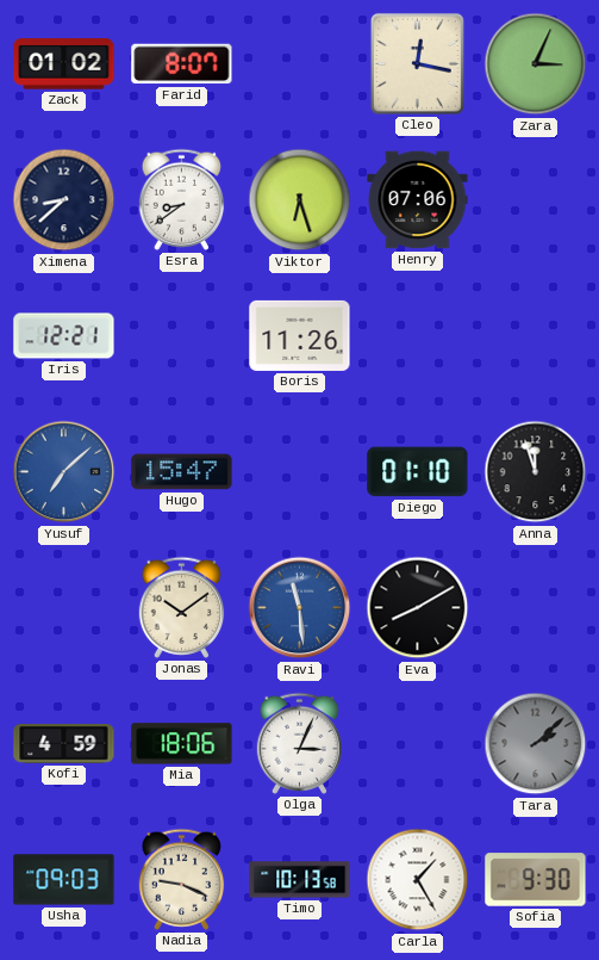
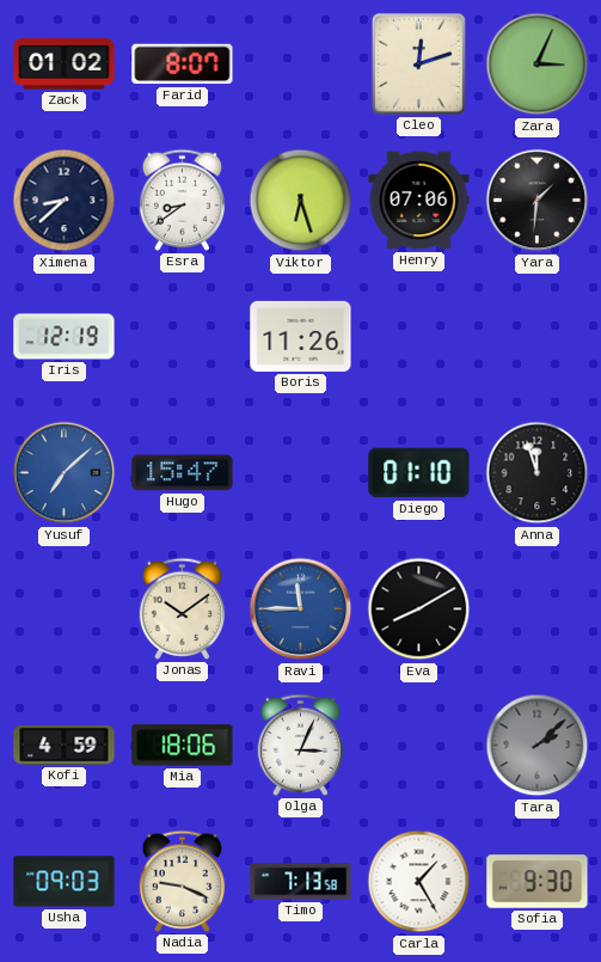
Cleo: 12:17 -> 12:12
Yara: none -> 1:31
Iris: 12:21 -> 12:19
Ravi: 11:29 -> 11:45
Timo: 10:13 -> 7:13
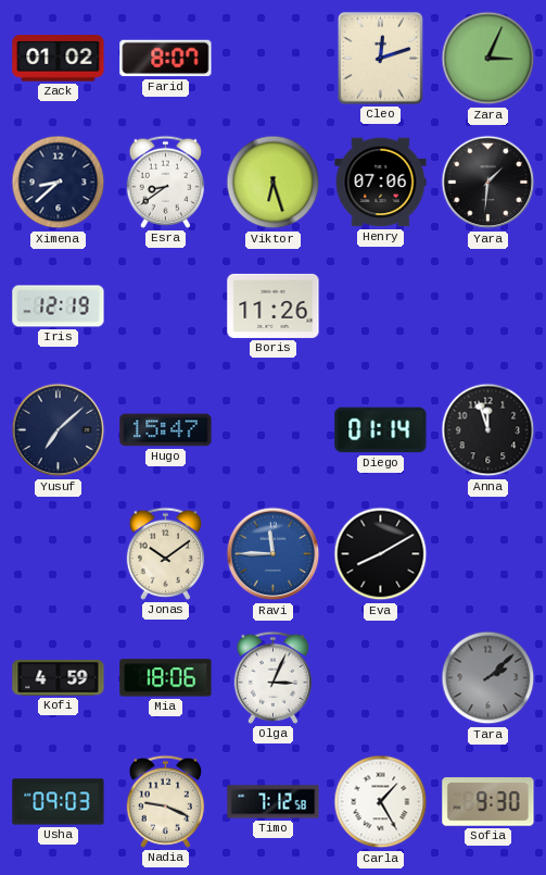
Yusuf dial: blue -> navy
Diego: 01:10 -> 01:14
Timo: 7:13 -> 7:12
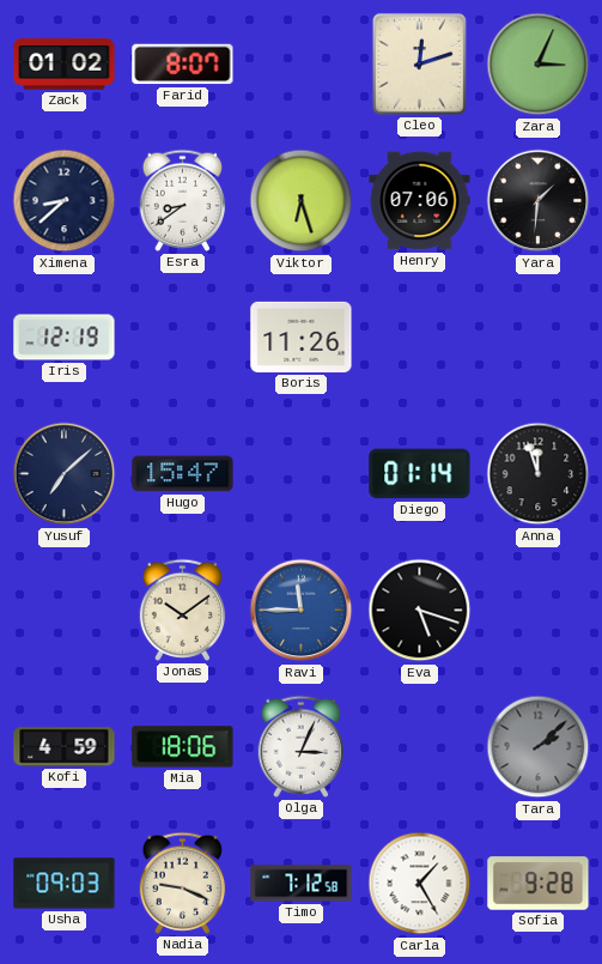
Eva: 8:10 -> 5:18
Sofia: 9:30 -> 9:28
